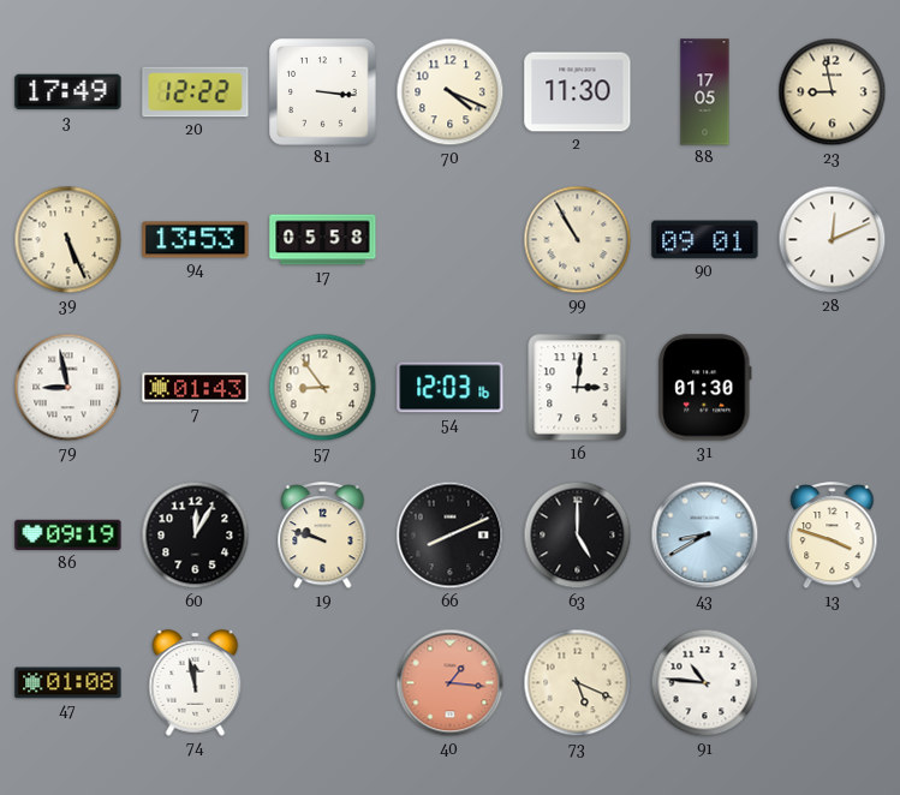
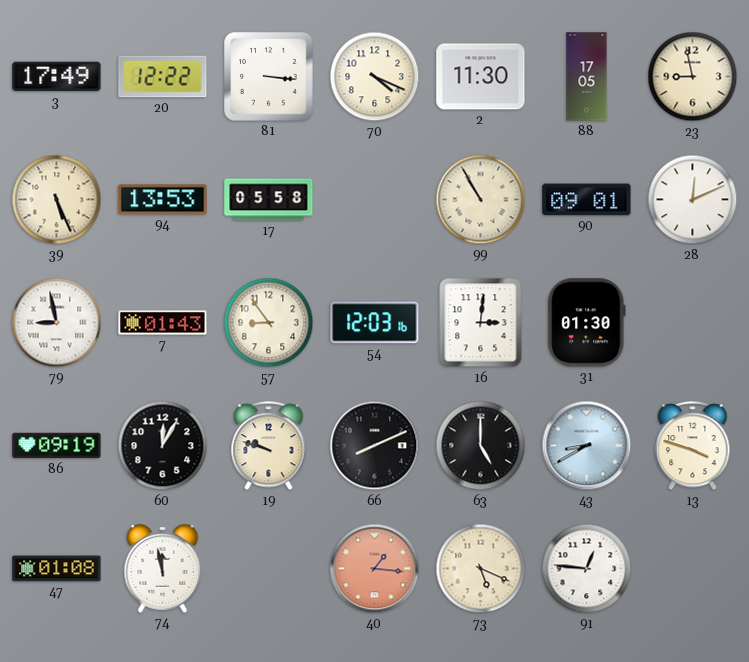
91: 10:46 -> 12:46
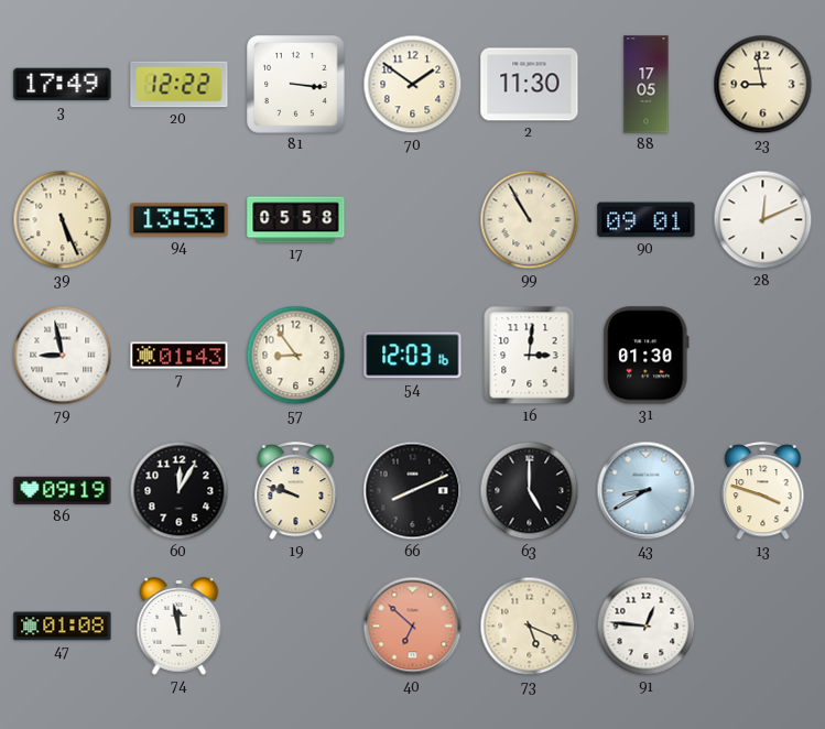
70: 4:19 -> 1:51
40: 1:16 -> 6:52
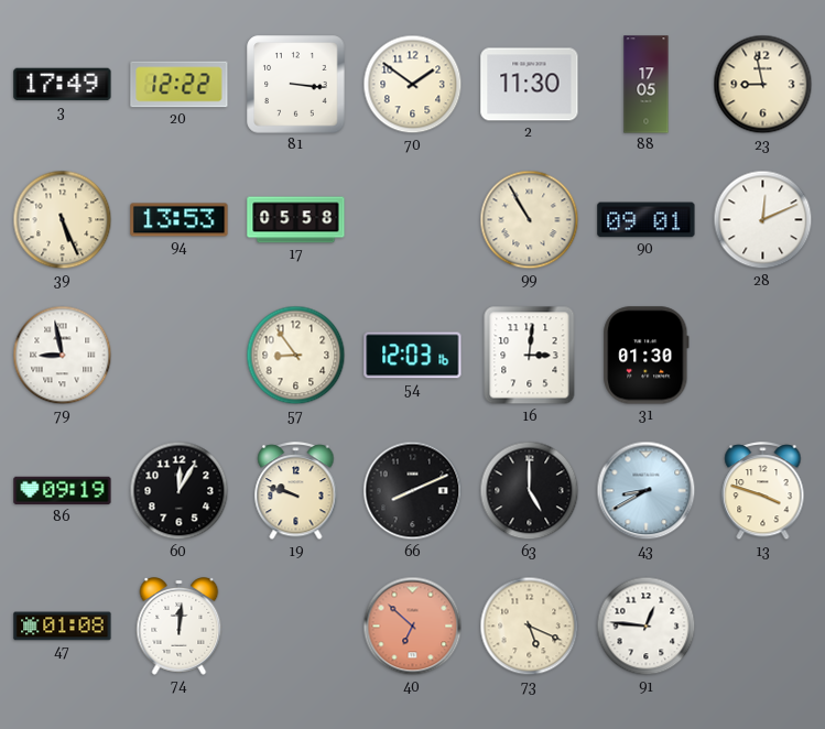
7: 01:43 -> none
74: 11:58 -> 12:01
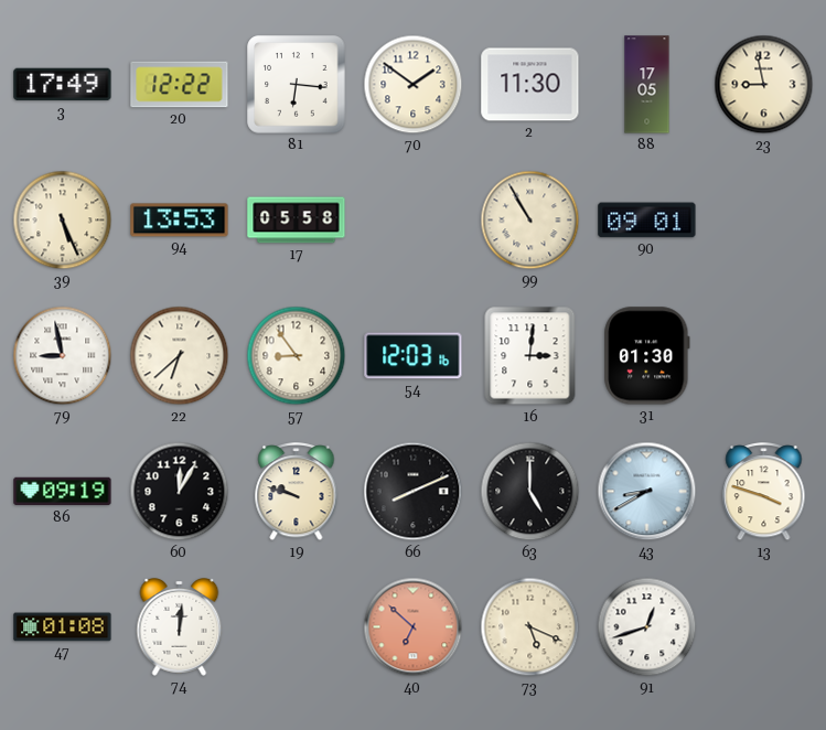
81: 3:16 -> 6:16
28: 12:11 -> none
22: none -> 6:38
91: 12:46 -> 12:42
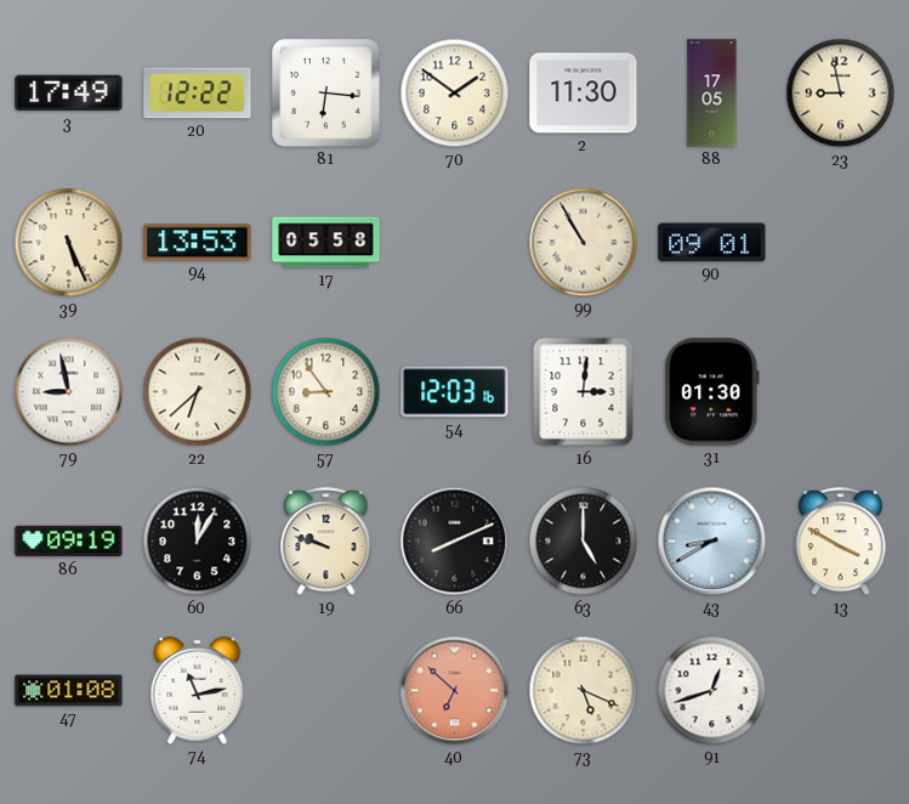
13: 3:48 -> 3:50
74: 12:01 -> 11:13
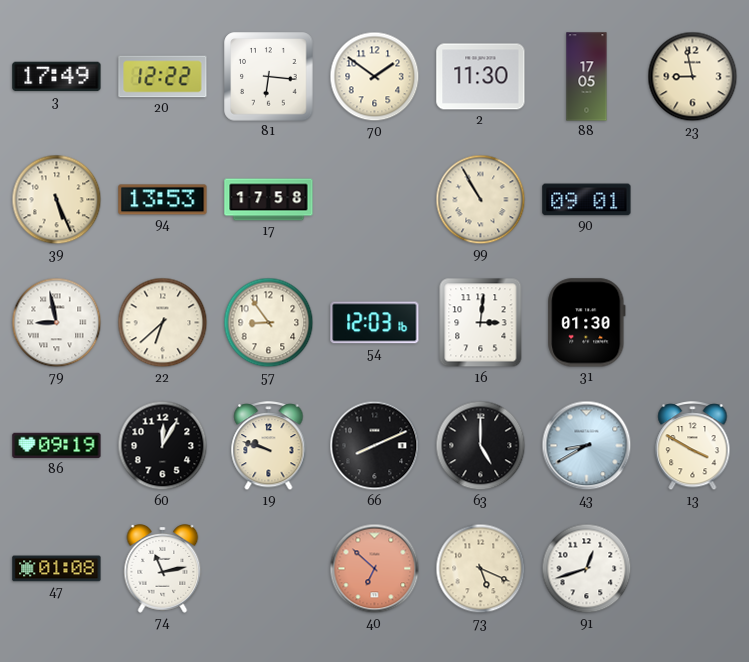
17: 05:58 -> 17:58
